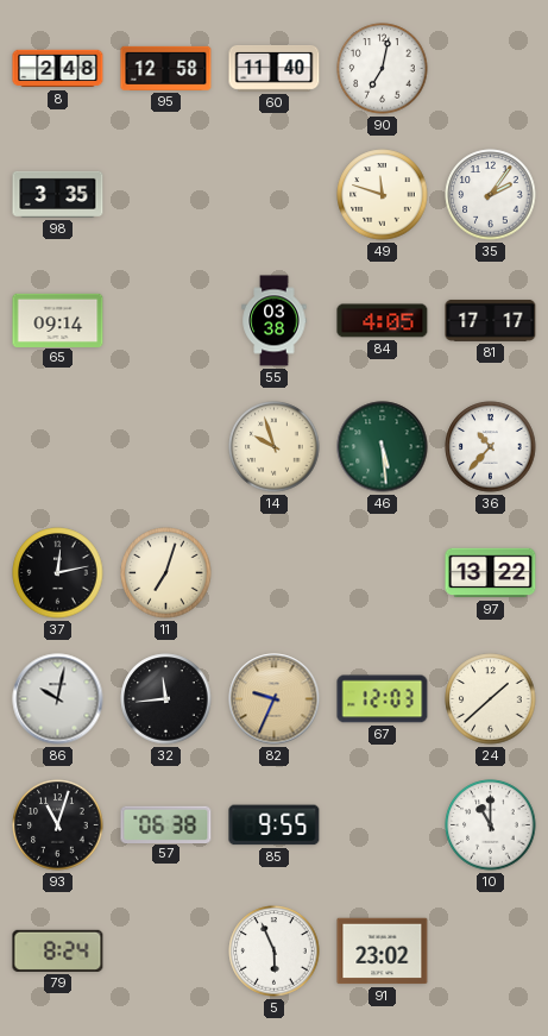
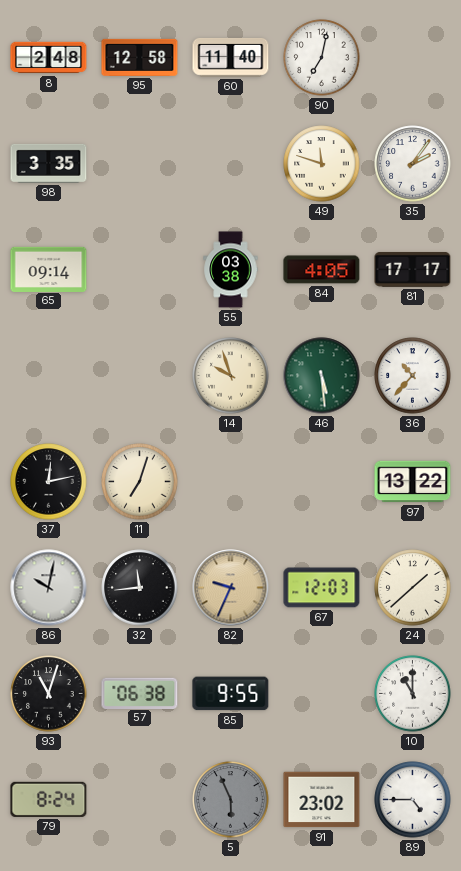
5 dial: white -> grey
89: none -> 4:45
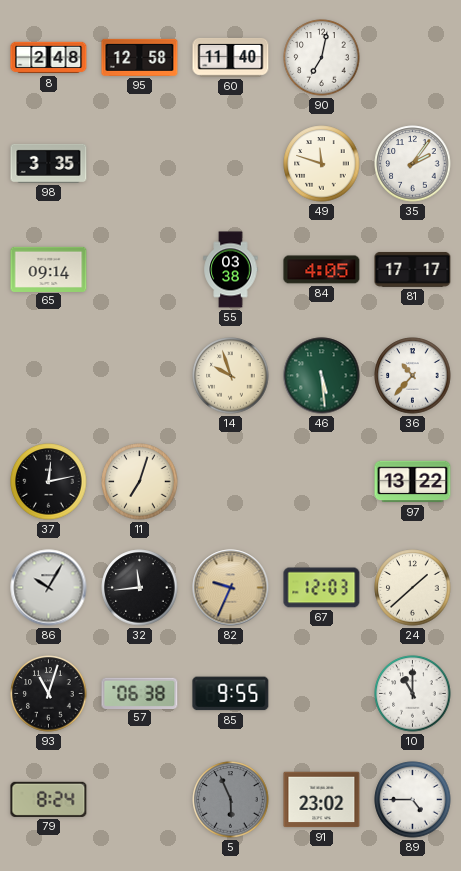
86: 10:02 -> 10:05
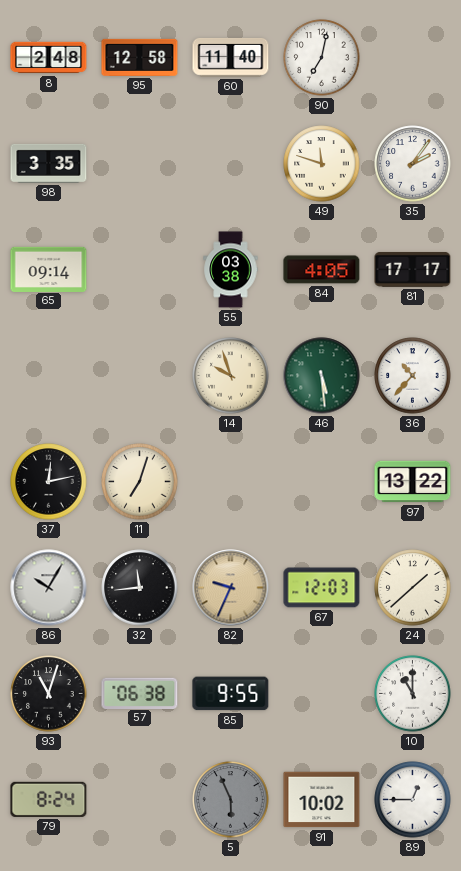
91: 23:02 -> 10:02
89: 4:45 -> 12:45
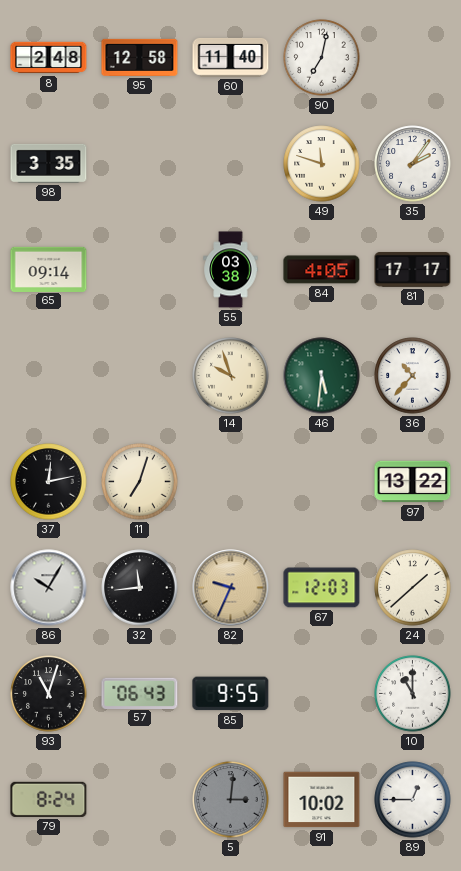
46: 5:29 -> 5:31
57: 06:38 -> 06:43
5: 5:56 -> 3:01
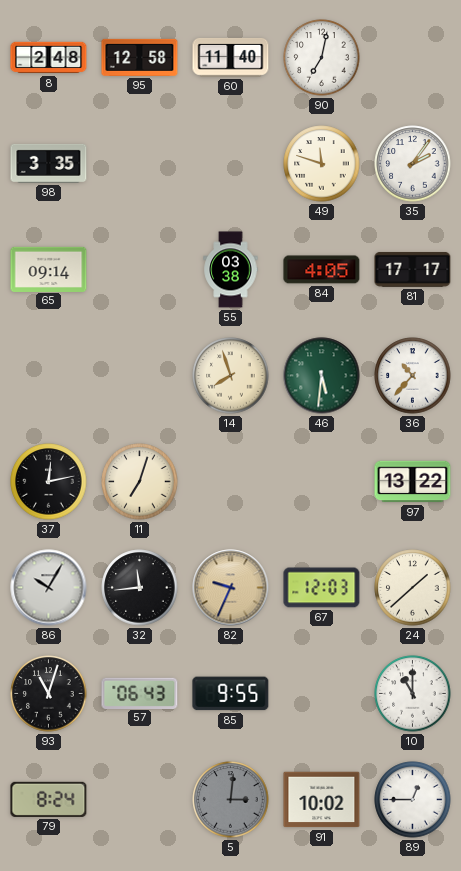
14: 9:57 -> 7:57
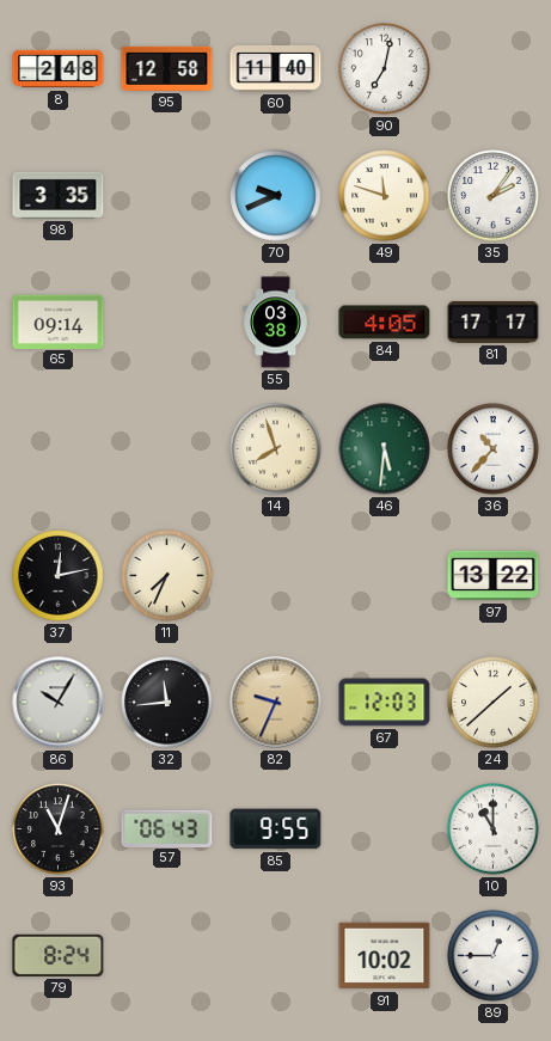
70: none -> 9:41
11: 7:03 -> 7:34
5: 3:01 -> none
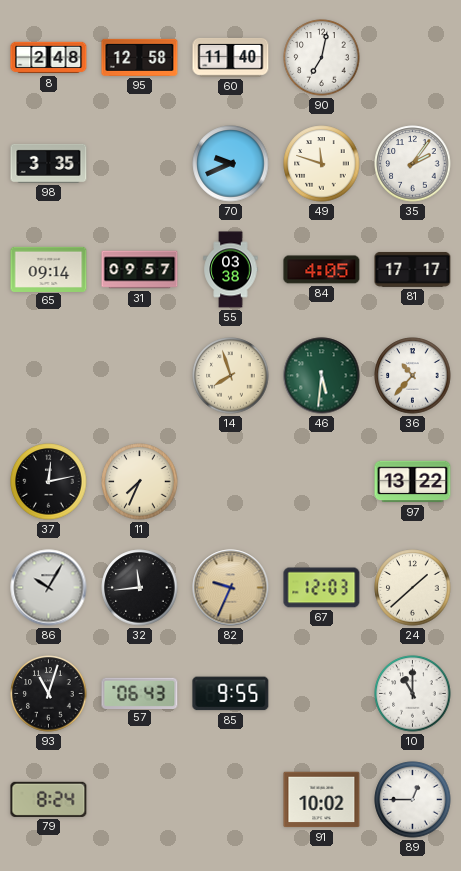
31: none -> 09:57
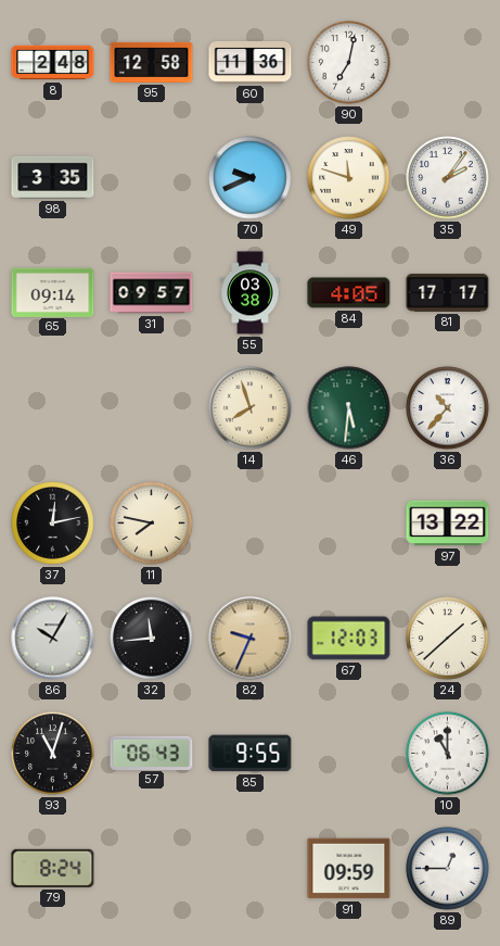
60: 11:40 -> 11:36
11: 7:34 -> 7:47
91: 10:02 -> 09:59
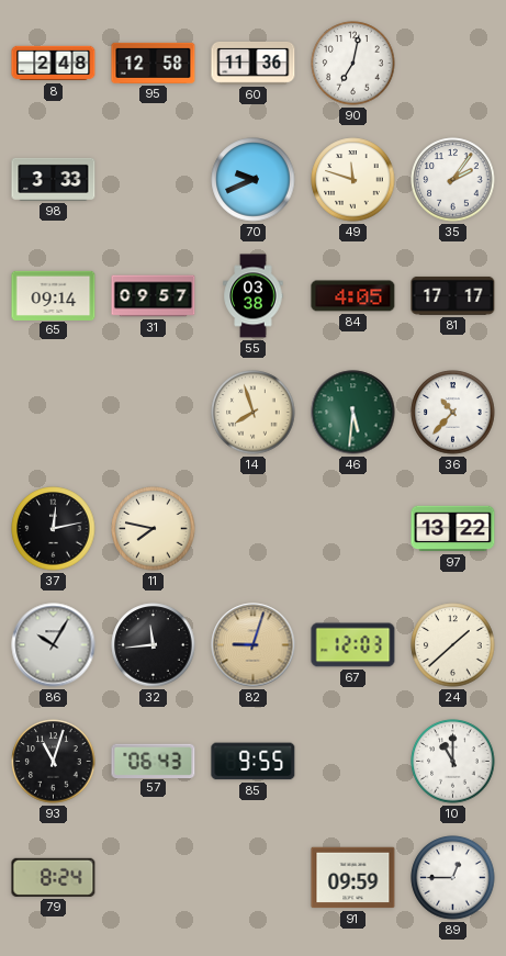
98: 3:35 -> 3:33
82: 9:34 -> 9:03
